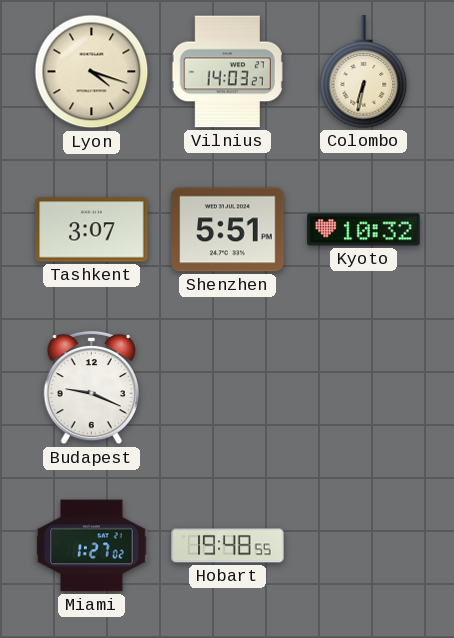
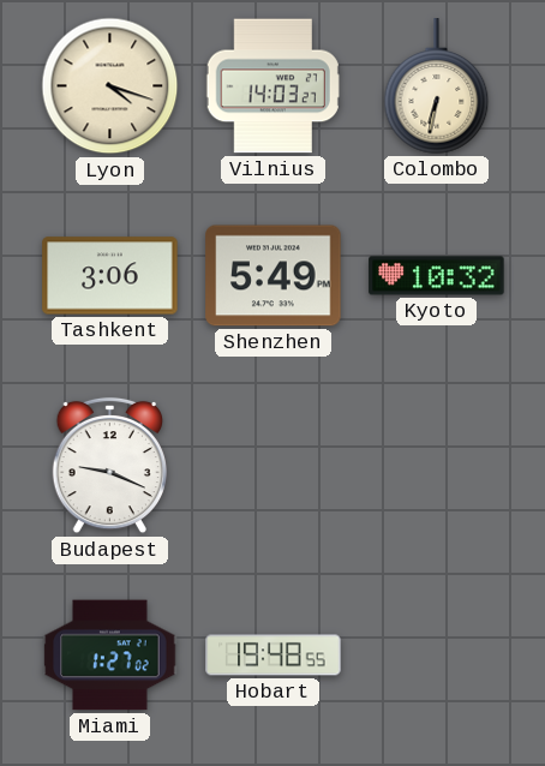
Tashkent: 3:07 -> 3:06
Shenzhen: 5:51 -> 5:49
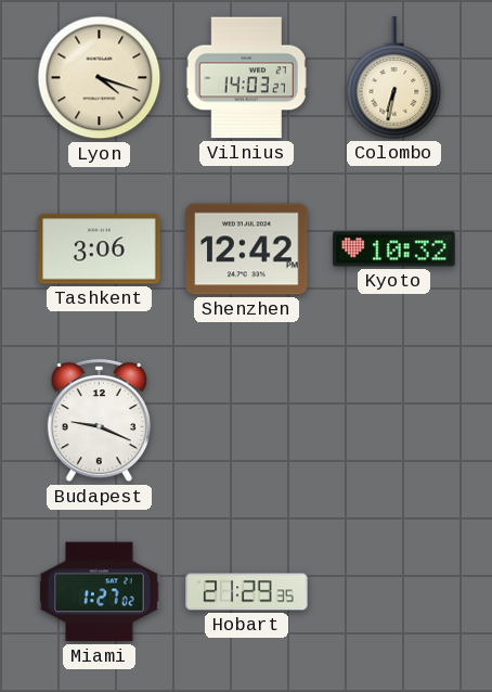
Shenzhen: 5:49 -> 12:42
Hobart: 19:48 -> 21:29
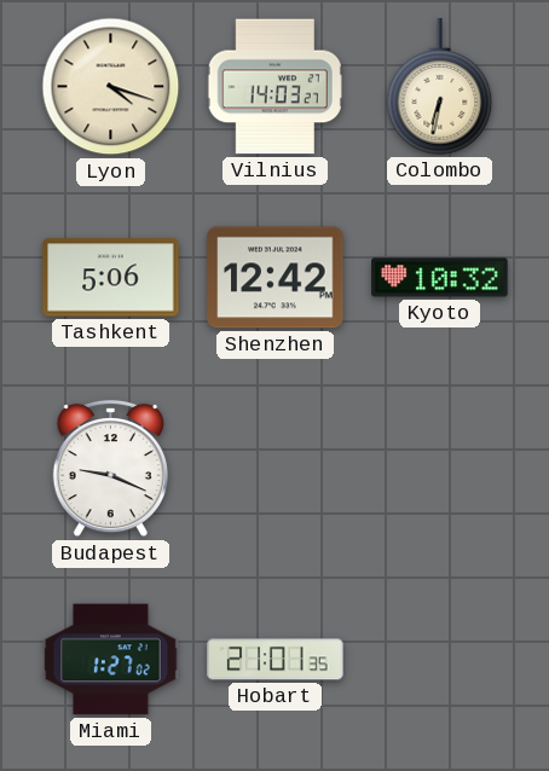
Tashkent: 3:06 -> 5:06
Hobart: 21:29 -> 21:01
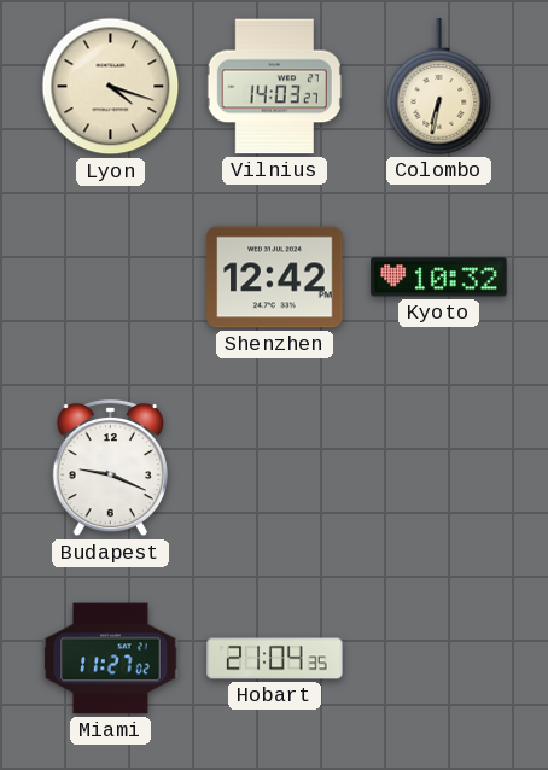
Tashkent: 5:06 -> none
Miami: 1:27 -> 11:27
Hobart: 21:01 -> 21:04
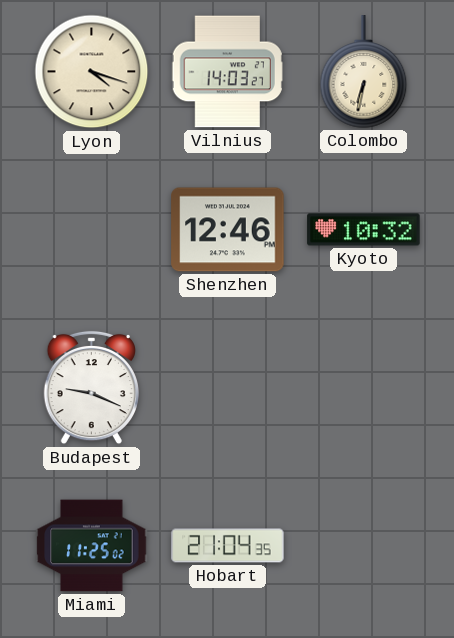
Shenzhen: 12:42 -> 12:46
Miami: 11:27 -> 11:25
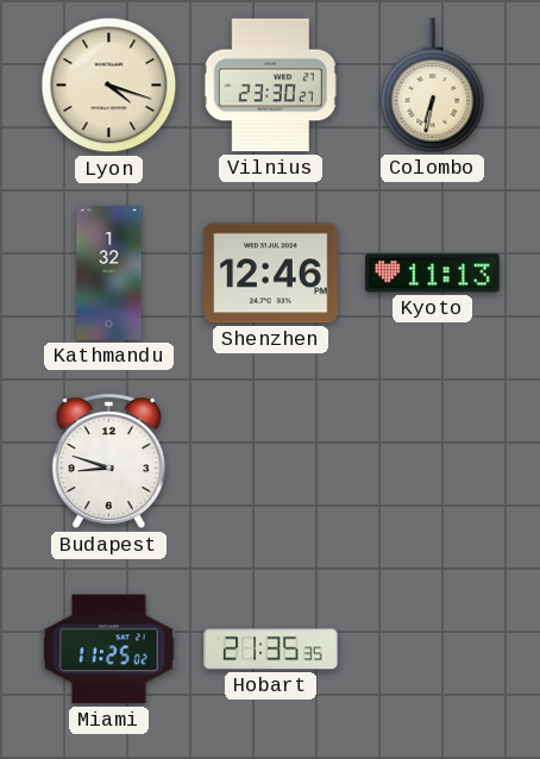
Vilnius: 14:03 -> 23:30
Kathmandu: none -> 1:32
Kyoto: 10:32 -> 11:13
Budapest: 9:19 -> 8:48
Hobart: 21:04 -> 21:35
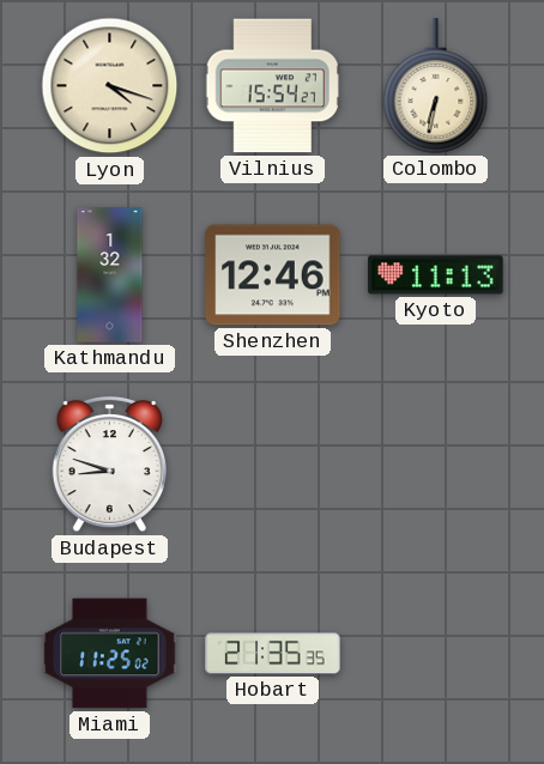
Vilnius: 23:30 -> 15:54
